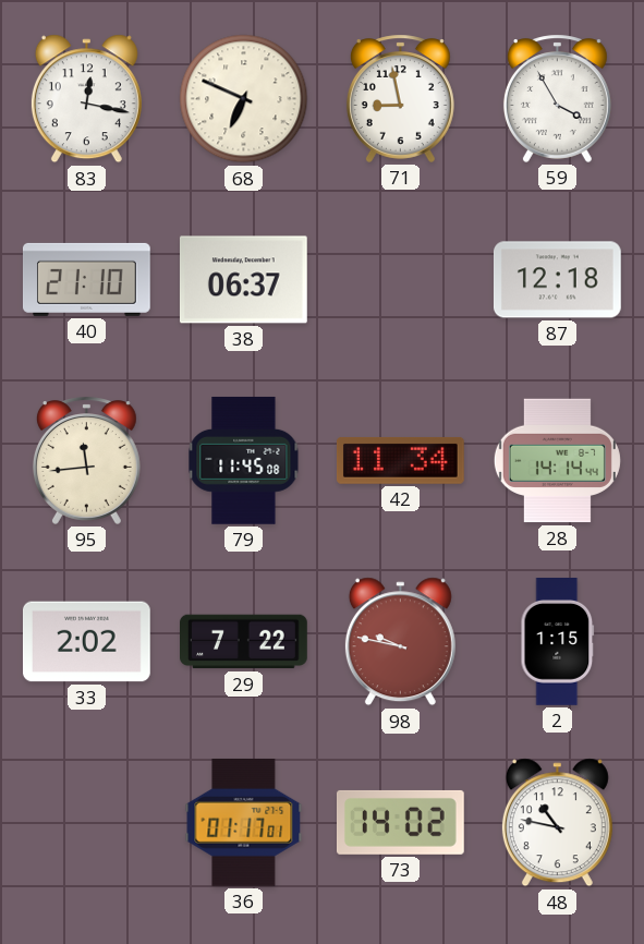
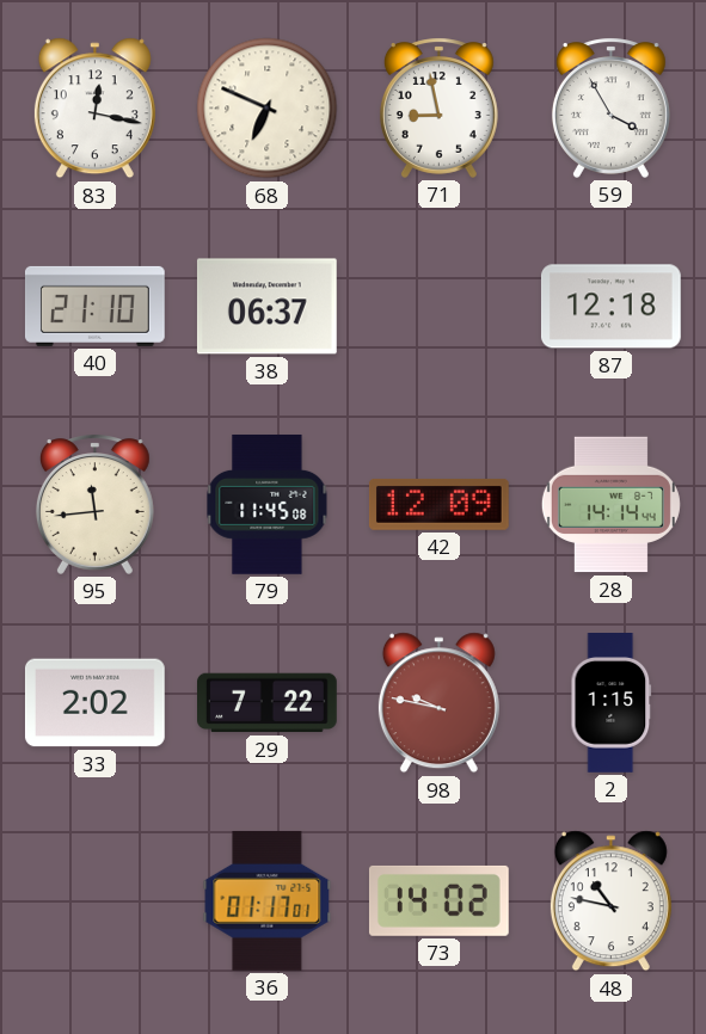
42: 11:34 -> 12:09
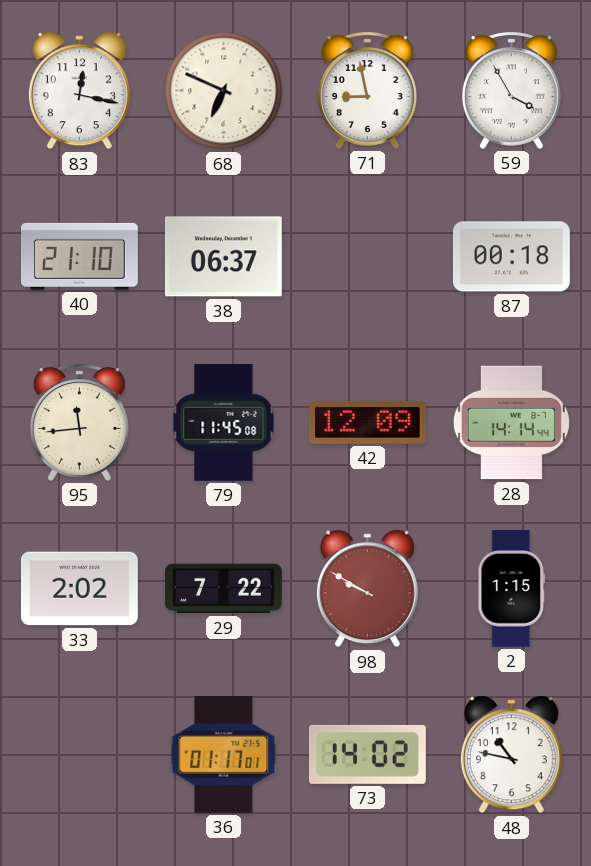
87: 12:18 -> 00:18
98: 9:47 -> 9:50
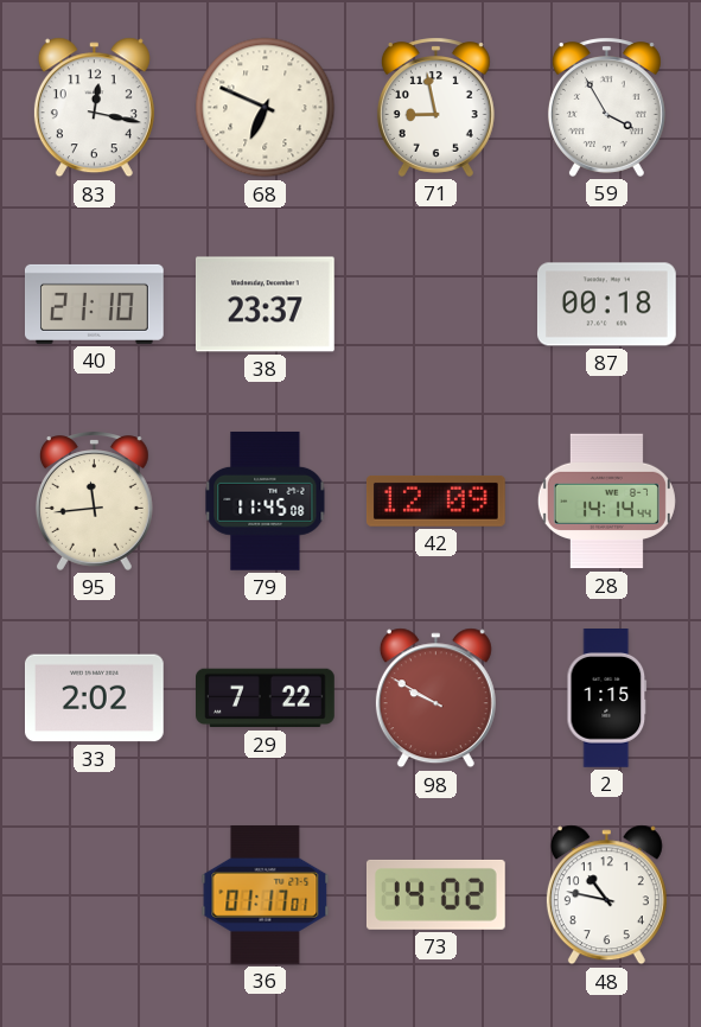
38: 06:37 -> 23:37
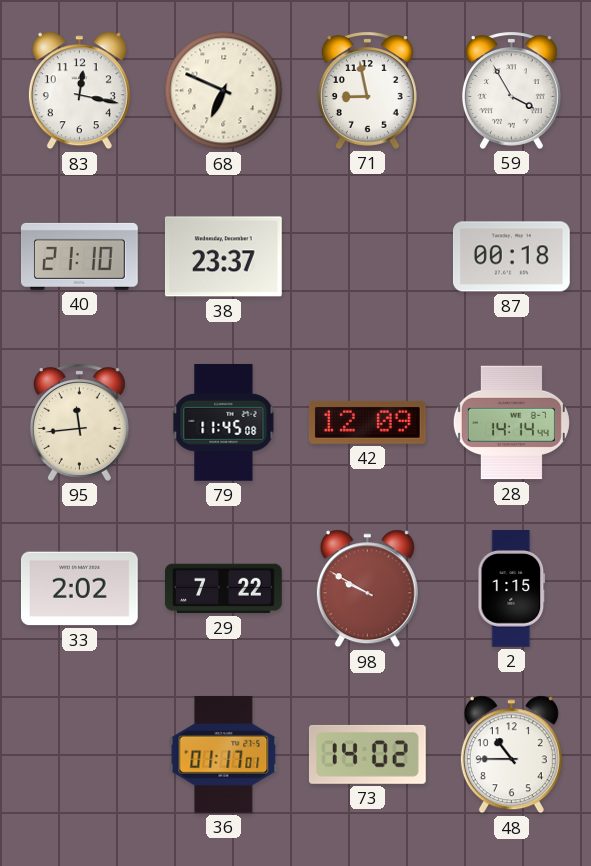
48: 10:47 -> 10:45
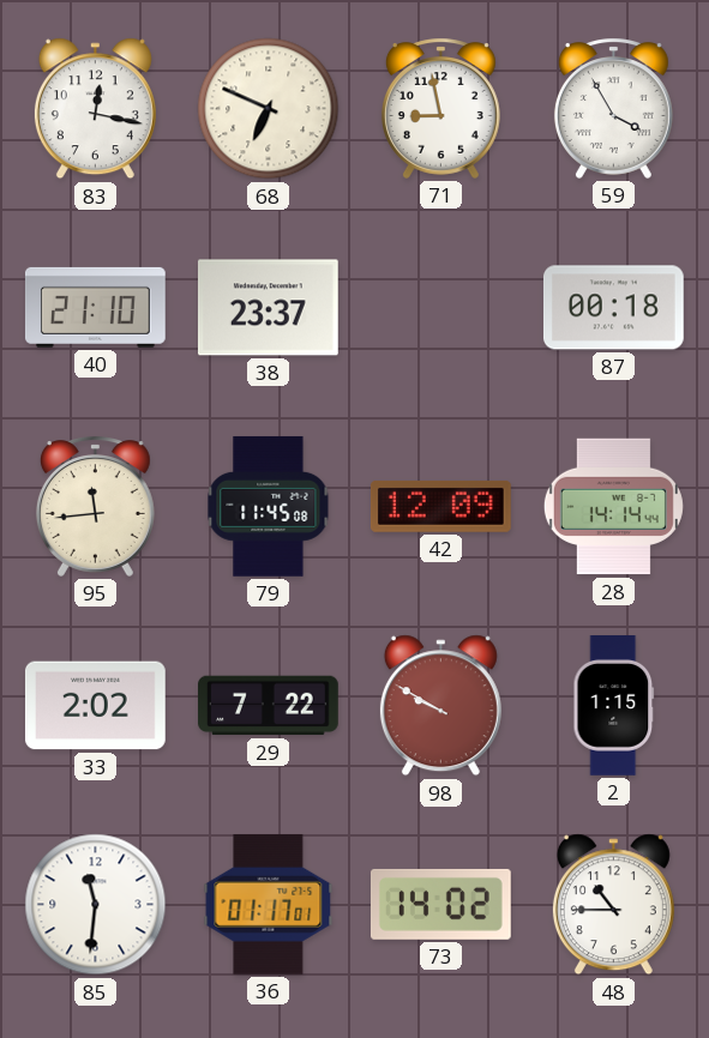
85: none -> 11:31
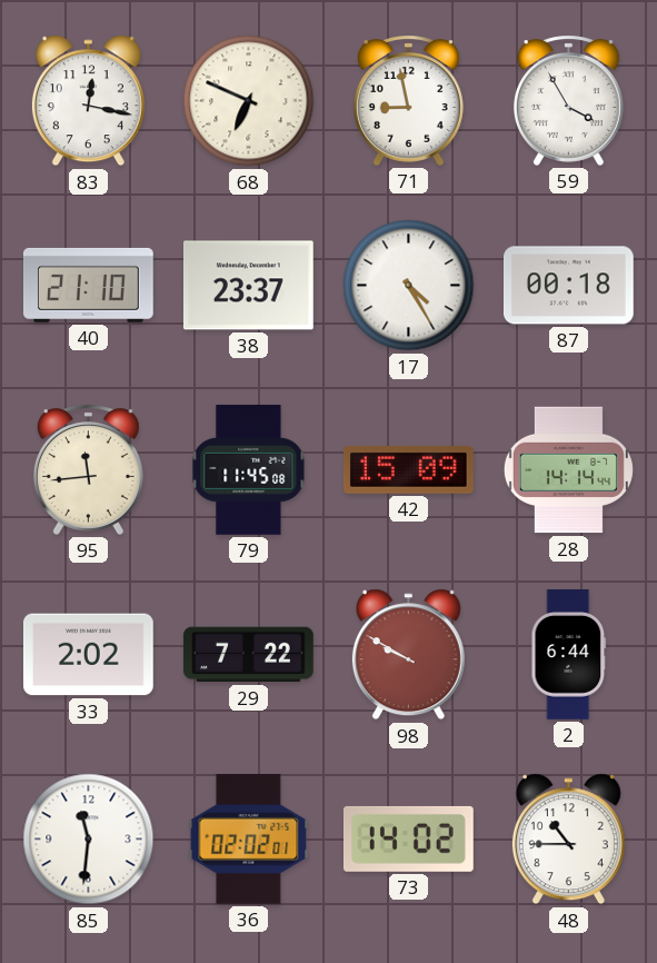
17: none -> 4:25
42: 12:09 -> 15:09
2: 1:15 -> 6:44
36: 01:17 -> 02:02
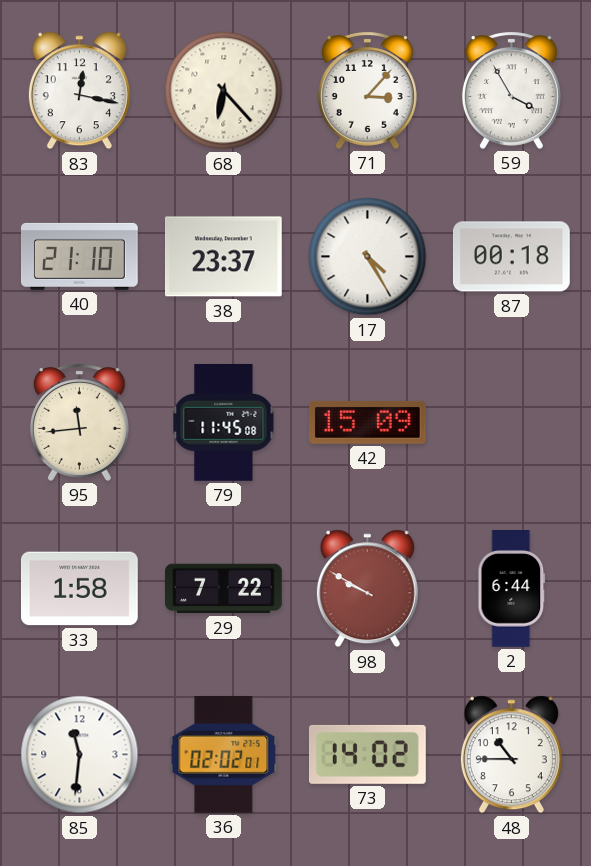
68: 6:49 -> 6:23
71: 8:58 -> 3:07
28: 14:14 -> none
33: 2:02 -> 1:58
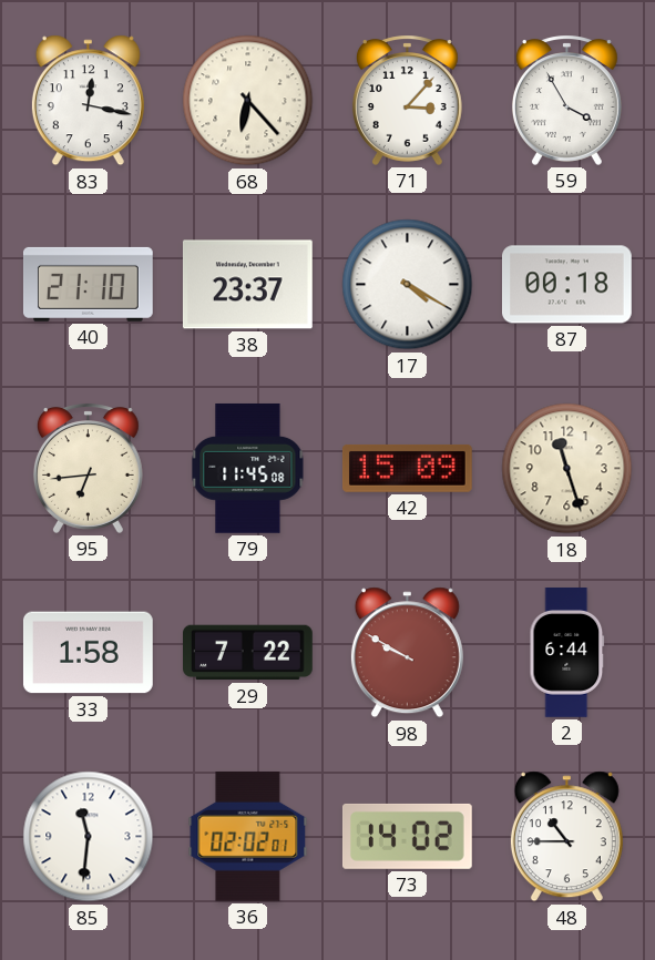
17: 4:25 -> 4:20
95: 11:44 -> 6:44
18: none -> 11:27
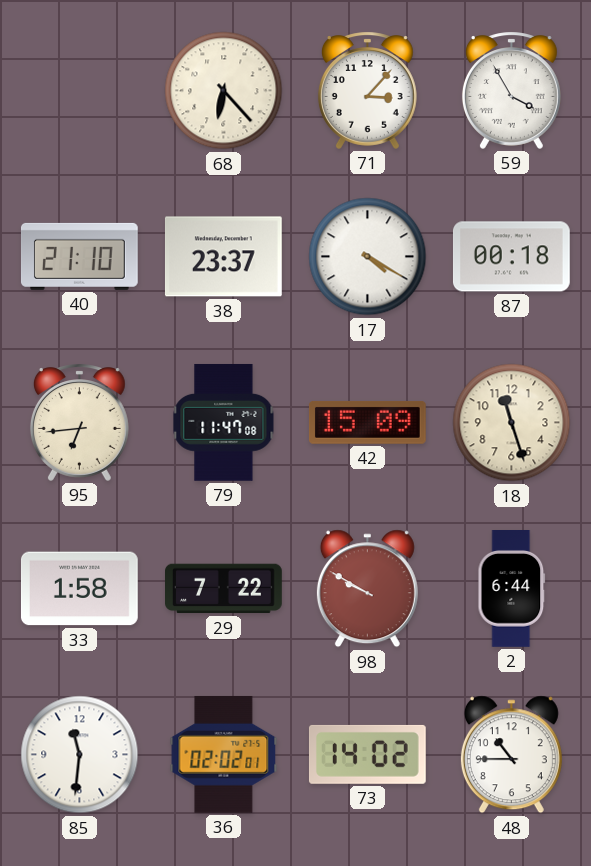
83: 12:17 -> none
79: 11:45 -> 11:47
